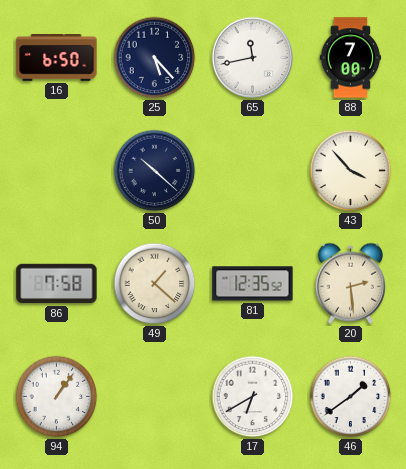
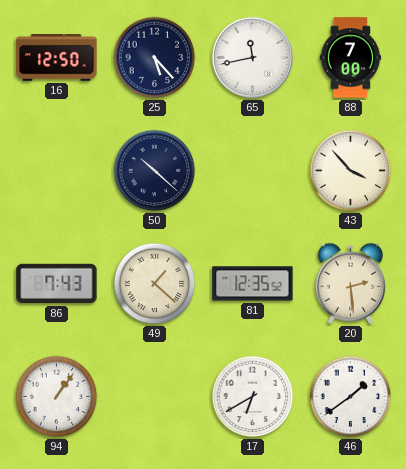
16: 6:50 -> 12:50
86: 7:58 -> 7:43
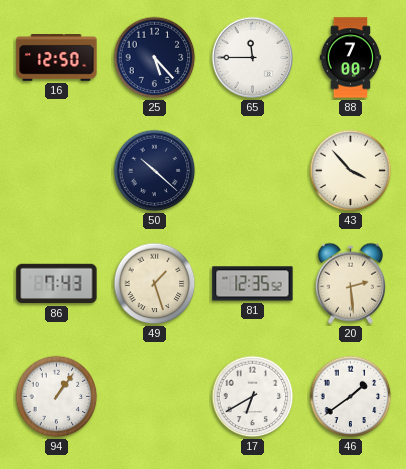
65: 11:43 -> 11:45
49: 1:22 -> 1:27
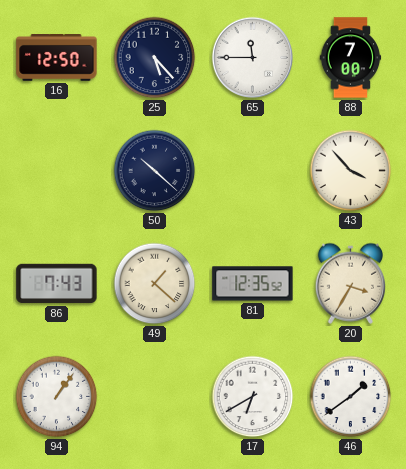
49: 1:27 -> 1:22
20: 2:29 -> 3:35
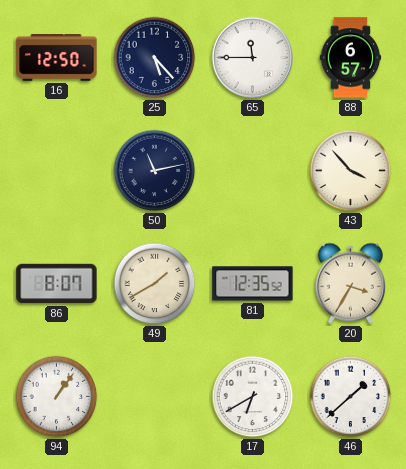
88: 7:00 -> 6:57
50: 10:22 -> 11:13
86: 7:43 -> 8:07
49: 1:22 -> 1:40
46: 1:39 -> 1:38
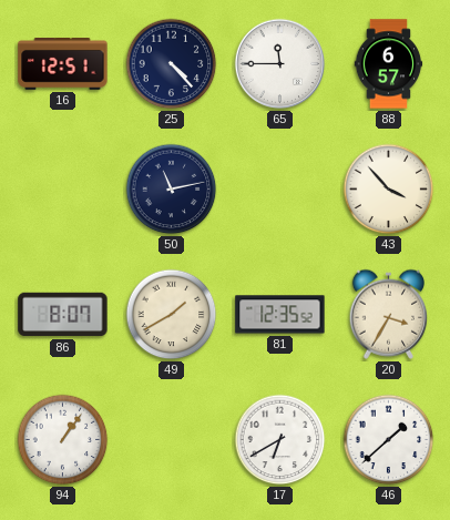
16: 12:50 -> 12:51
25: 5:23 -> 4:23
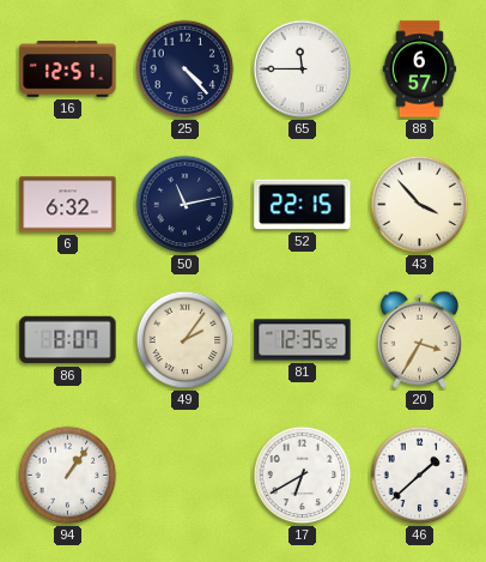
6: none -> 6:32
52: none -> 22:15
49: 1:40 -> 2:06
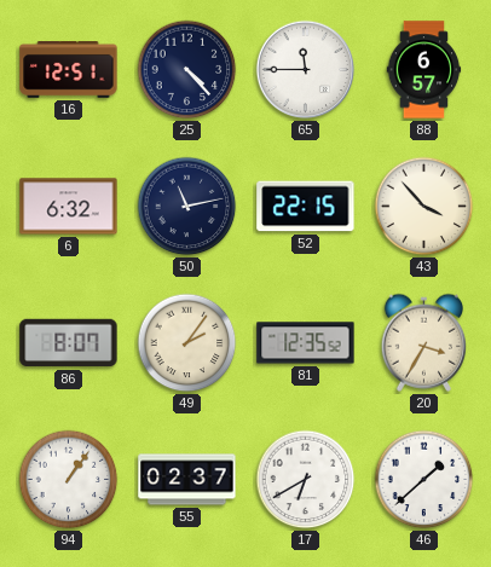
55: none -> 02:37
